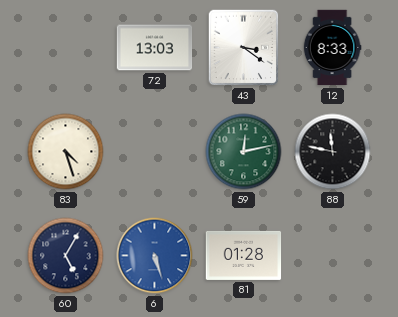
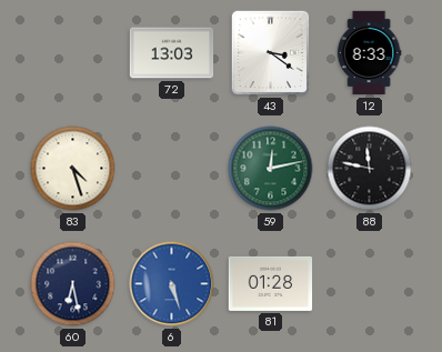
60: 5:05 -> 6:28
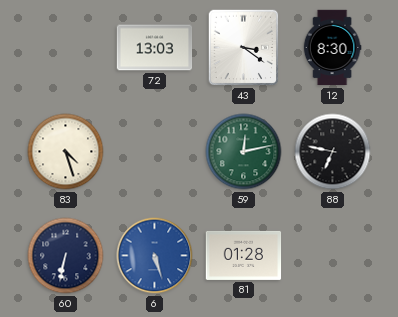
12: 8:33 -> 8:30
88: 11:47 -> 6:47
60: 6:28 -> 6:32
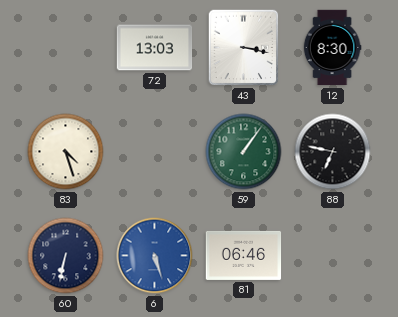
43: 3:21 -> 3:17
59: 12:13 -> 1:06
81: 01:28 -> 06:46
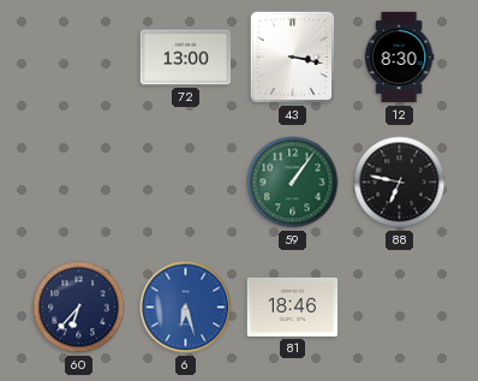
72: 13:03 -> 13:00
83: 4:27 -> none
60: 6:32 -> 6:37
6: 5:27 -> 6:27
81: 06:46 -> 18:46
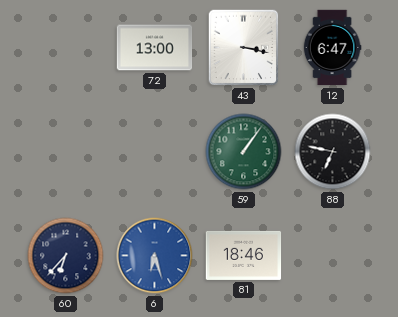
12: 8:30 -> 6:47
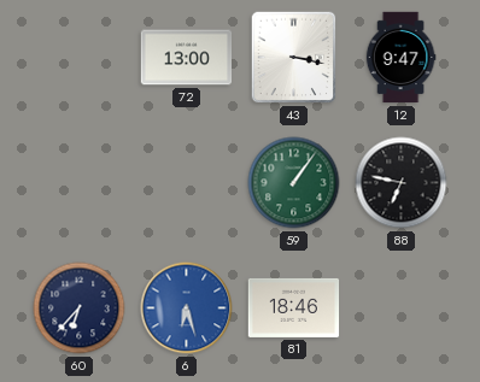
12: 6:47 -> 9:47
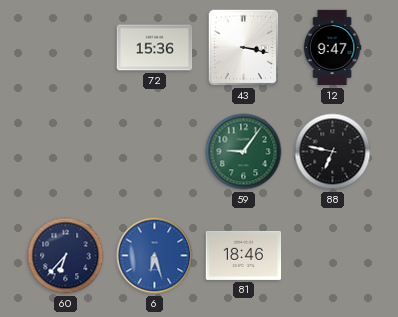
72: 13:00 -> 15:36
59: 1:06 -> 9:06
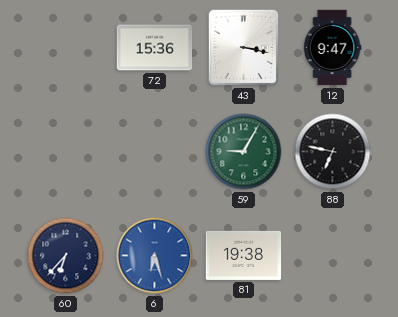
59: 9:06 -> 9:05
81: 18:46 -> 19:38
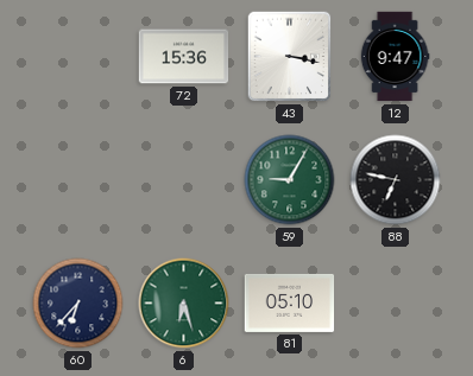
6 dial: blue -> green
81: 19:38 -> 05:10
